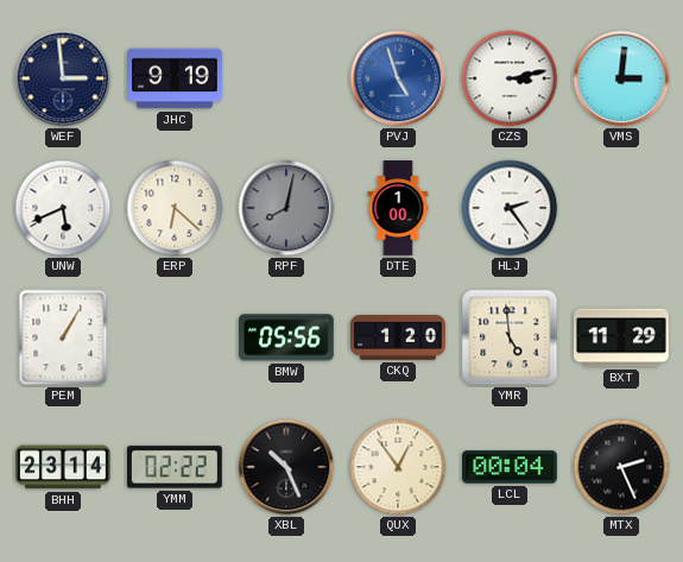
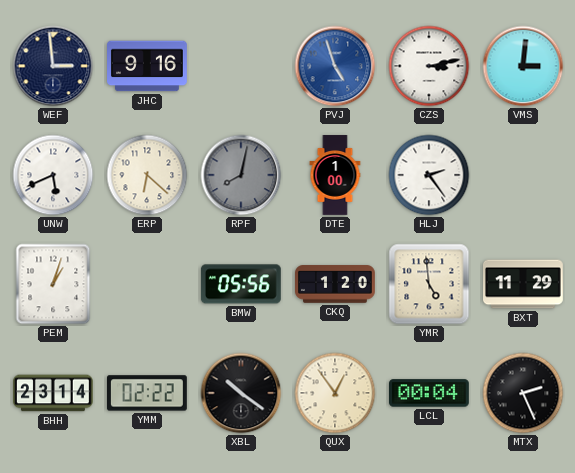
JHC: 9:19 -> 9:16
PEM: 1:05 -> 1:03
XBL: 10:26 -> 10:21
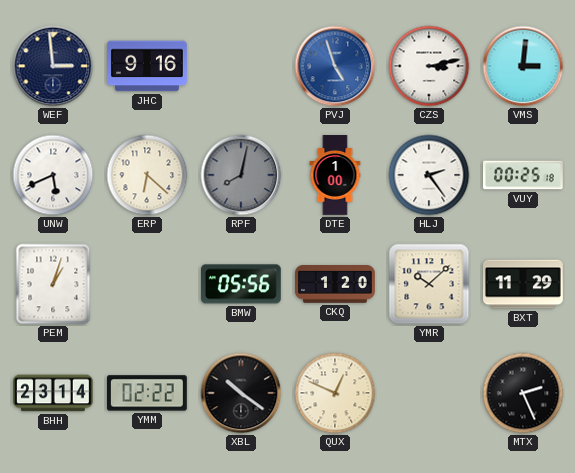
VUY: none -> 00:25
YMR: 4:59 -> 10:08
QUX: 12:54 -> 12:49
LCL: 00:04 -> none
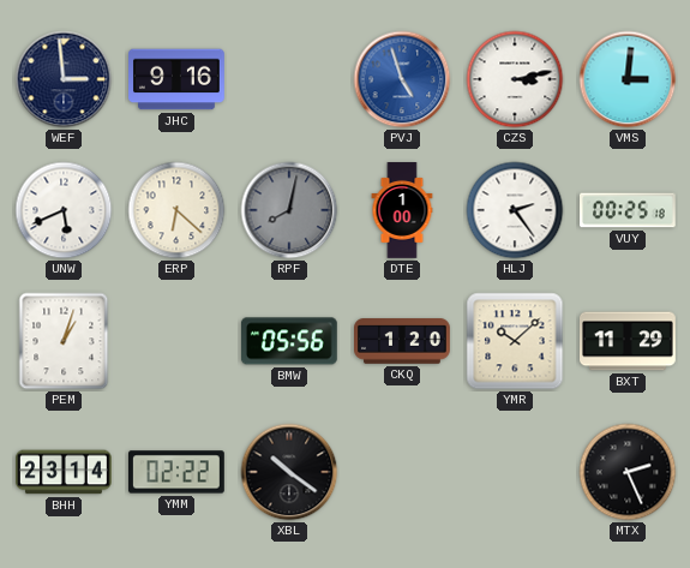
QUX: 12:49 -> none
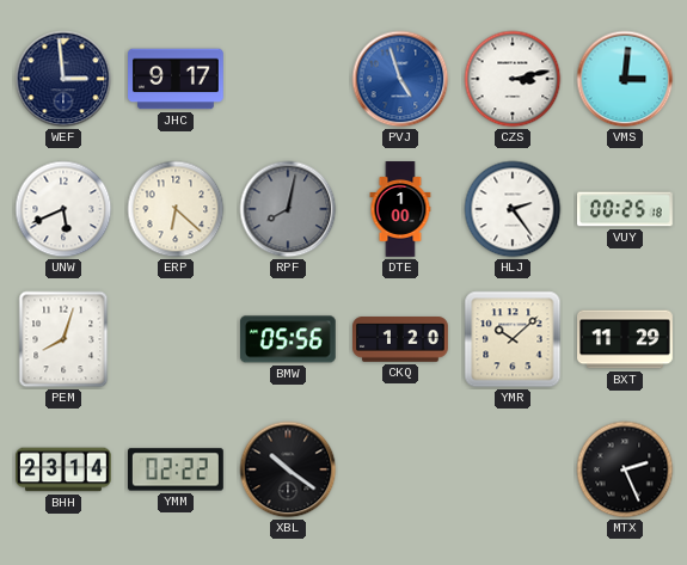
JHC: 9:16 -> 9:17
PEM: 1:03 -> 8:03
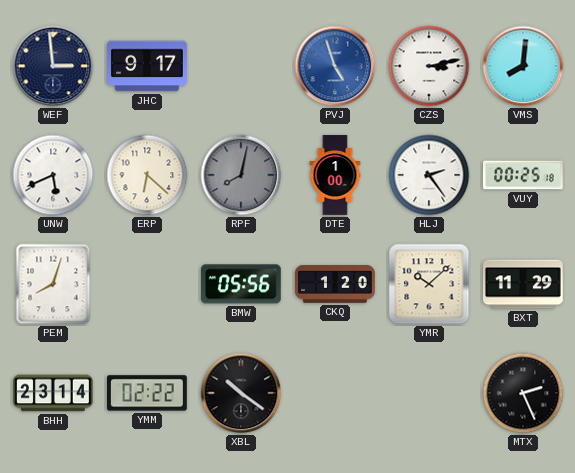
VMS: 3:01 -> 8:01
